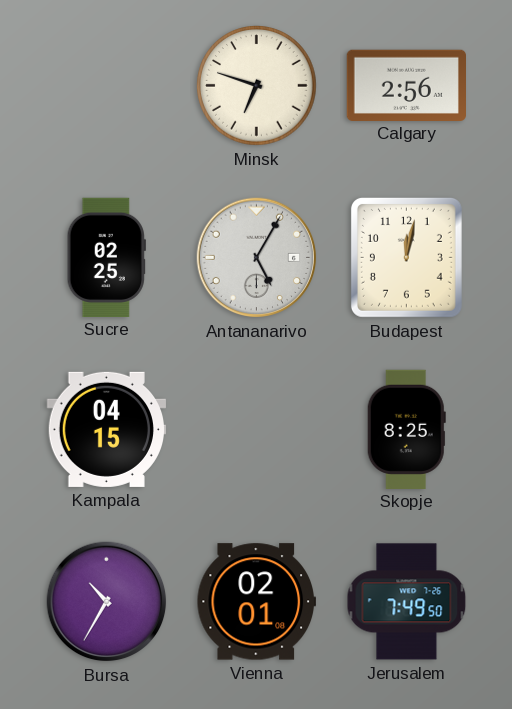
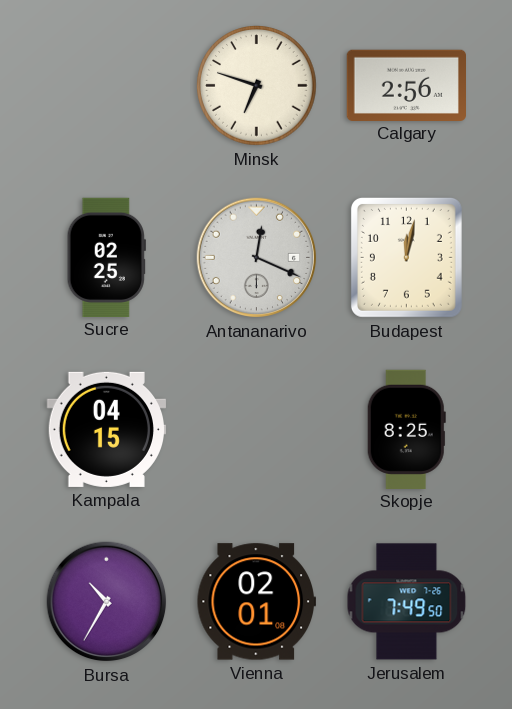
Antananarivo: 5:05 -> 12:19
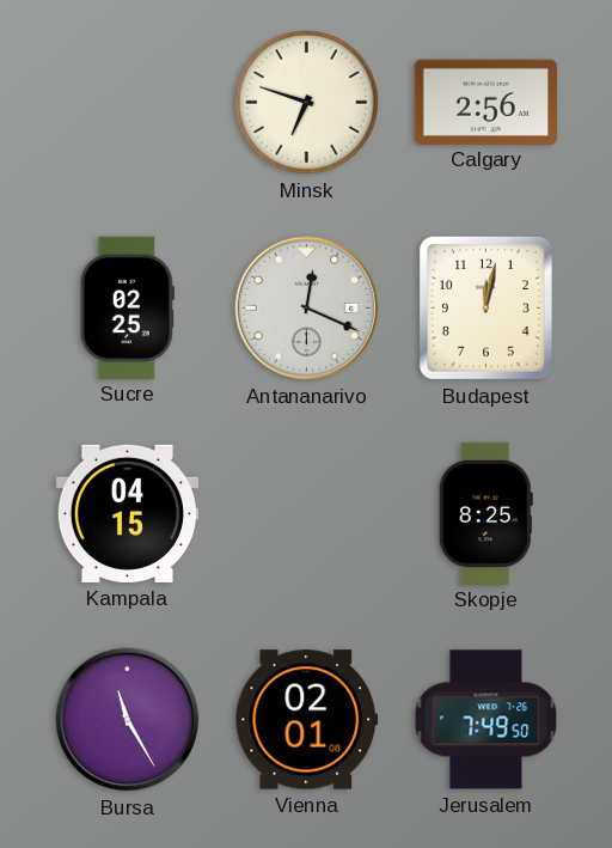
Bursa: 10:35 -> 11:25
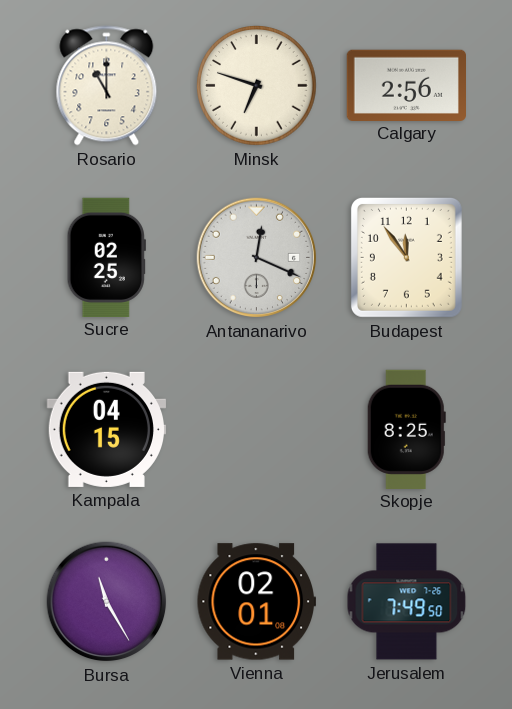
Rosario: none -> 11:00
Budapest: 12:02 -> 11:54
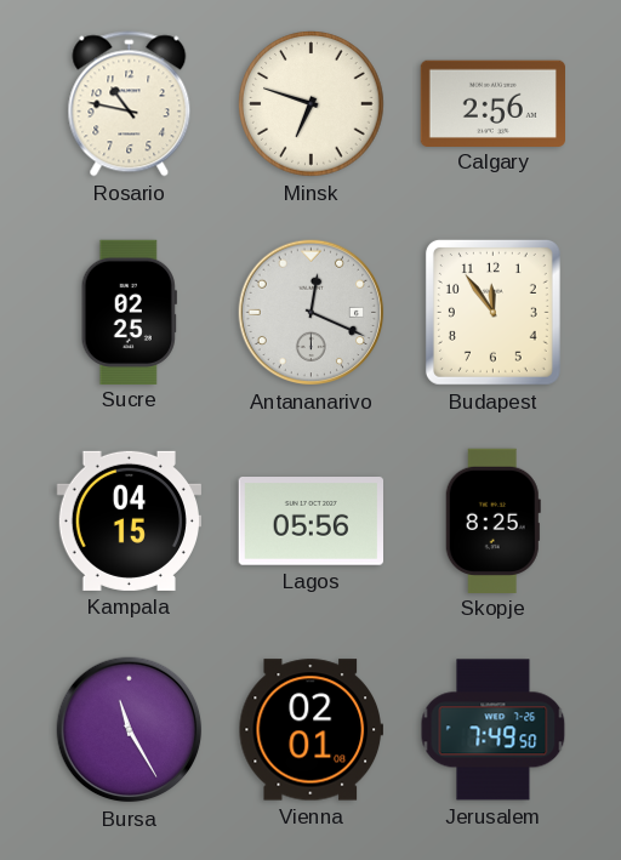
Rosario: 11:00 -> 10:47
Lagos: none -> 05:56
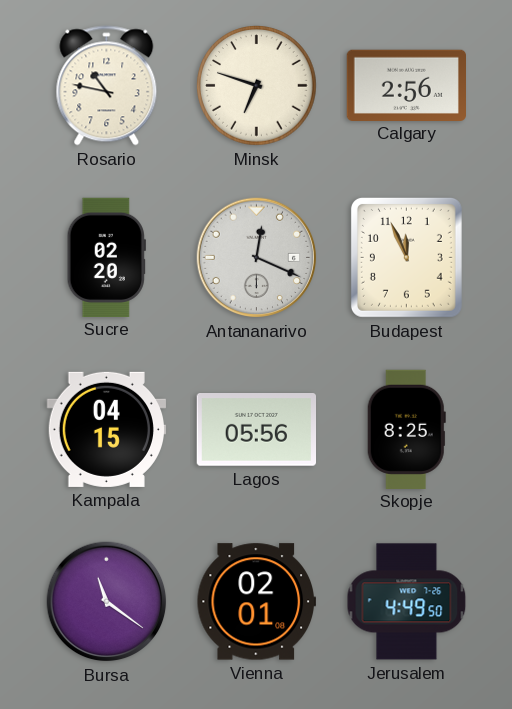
Sucre: 02:25 -> 02:20
Budapest: 11:54 -> 11:56
Bursa: 11:25 -> 11:21
Jerusalem: 7:49 -> 4:49
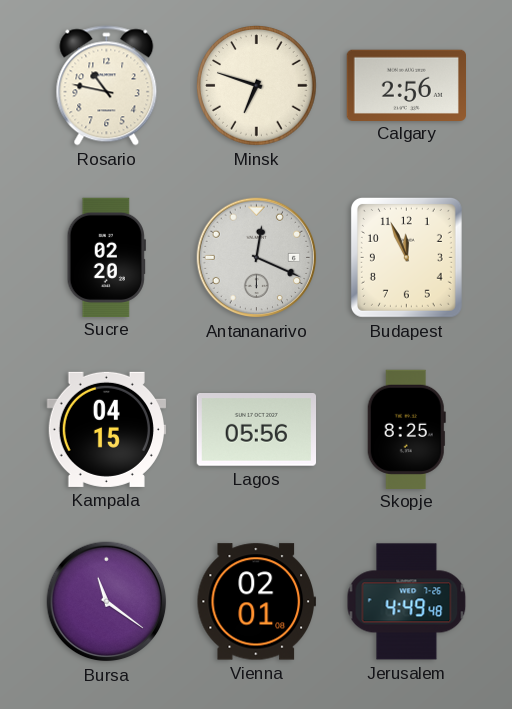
Jerusalem: 4:49:50 -> 4:49:48
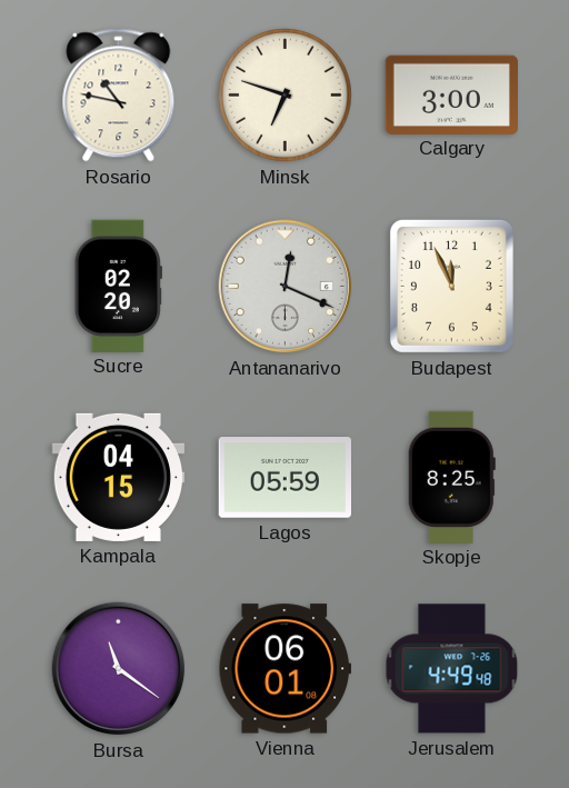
Calgary: 2:56 -> 3:00
Lagos: 05:56 -> 05:59
Vienna: 02:01 -> 06:01
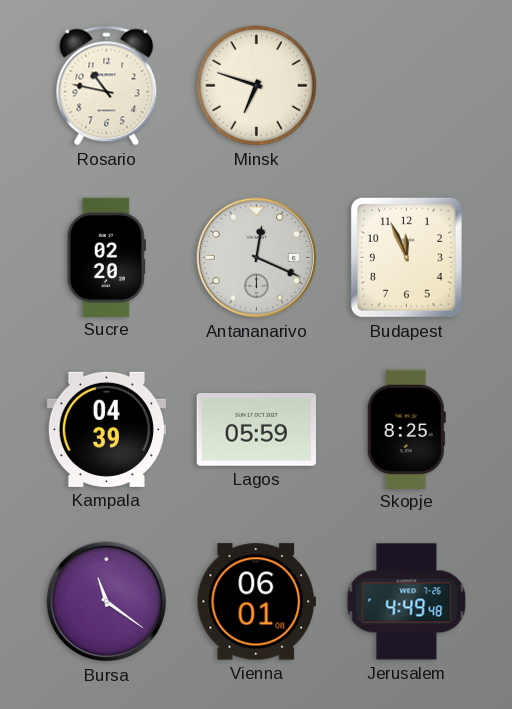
Calgary: 3:00 -> none
Kampala: 04:15 -> 04:39
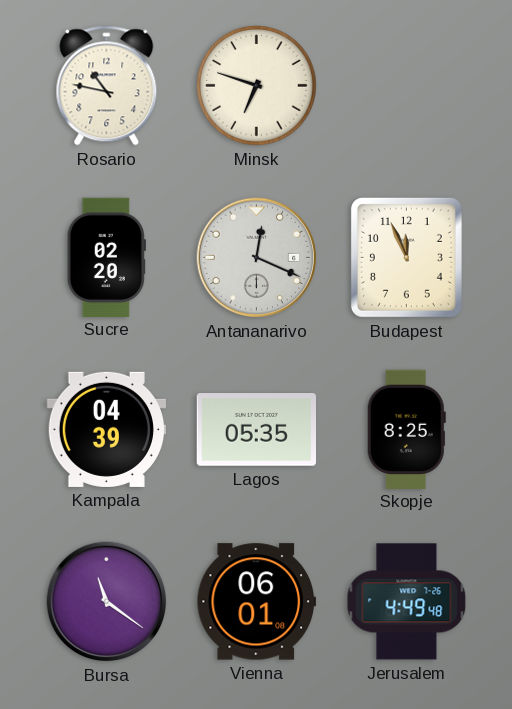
Lagos: 05:59 -> 05:35
